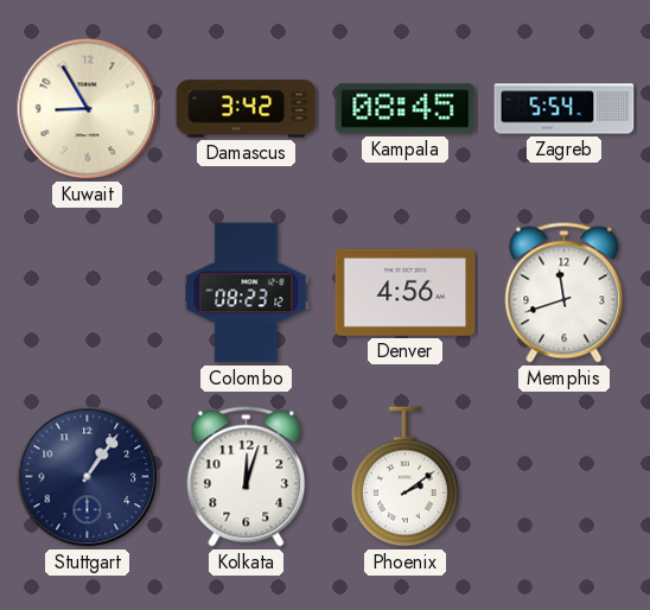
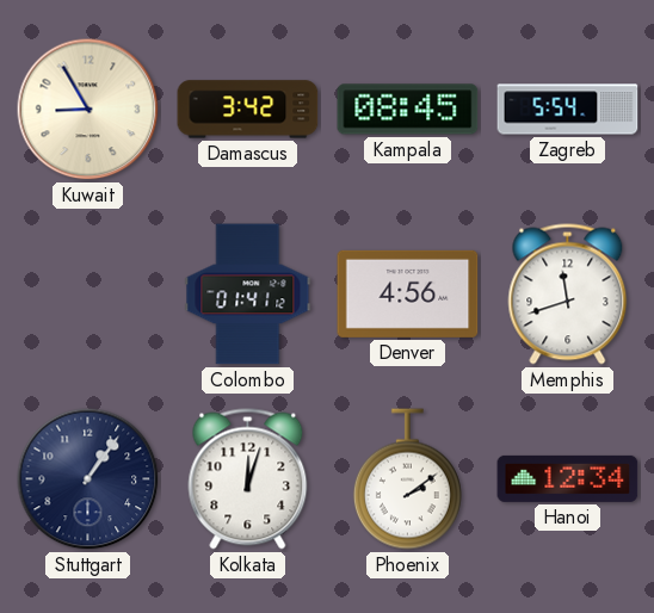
Colombo: 08:23 -> 01:41
Hanoi: none -> 12:34
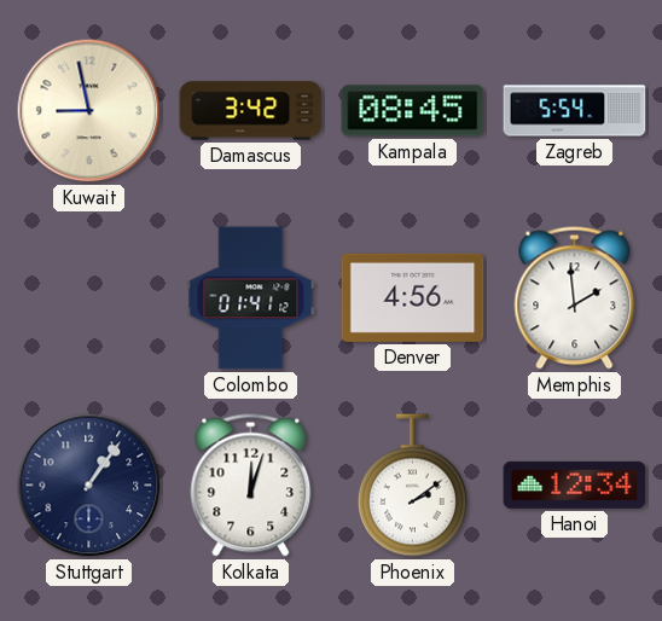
Kuwait: 8:55 -> 8:58
Memphis: 11:42 -> 1:59
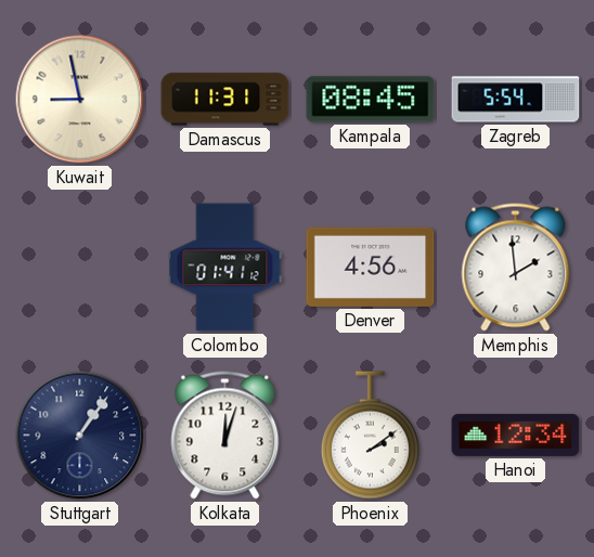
Damascus: 3:42 -> 11:31
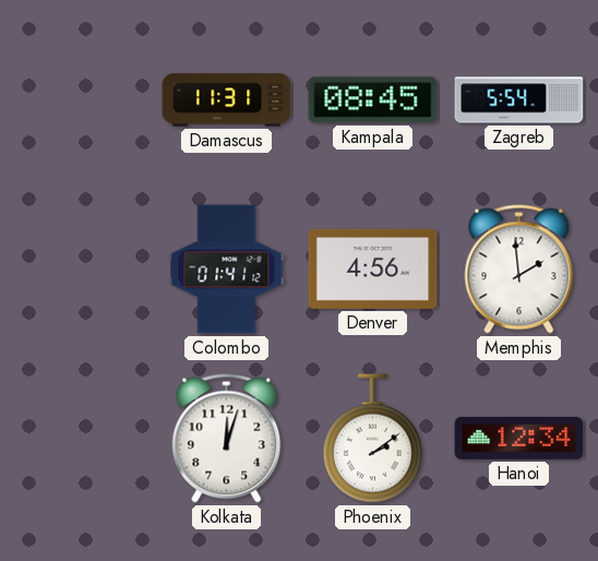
Kuwait: 8:58 -> none
Stuttgart: 1:06 -> none
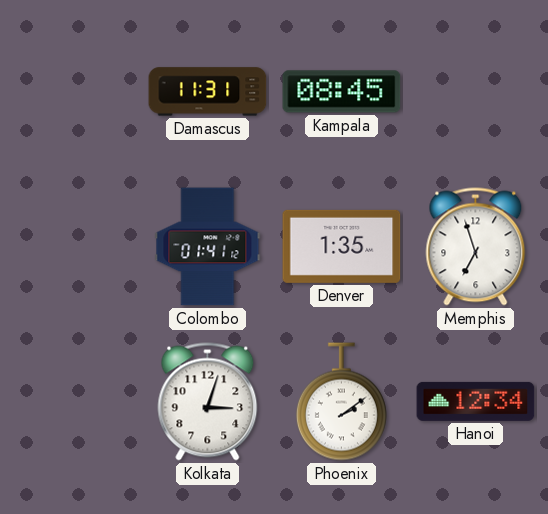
Zagreb: 5:54 -> none
Denver: 4:56 -> 1:35
Memphis: 1:59 -> 6:57
Kolkata: 12:03 -> 3:03
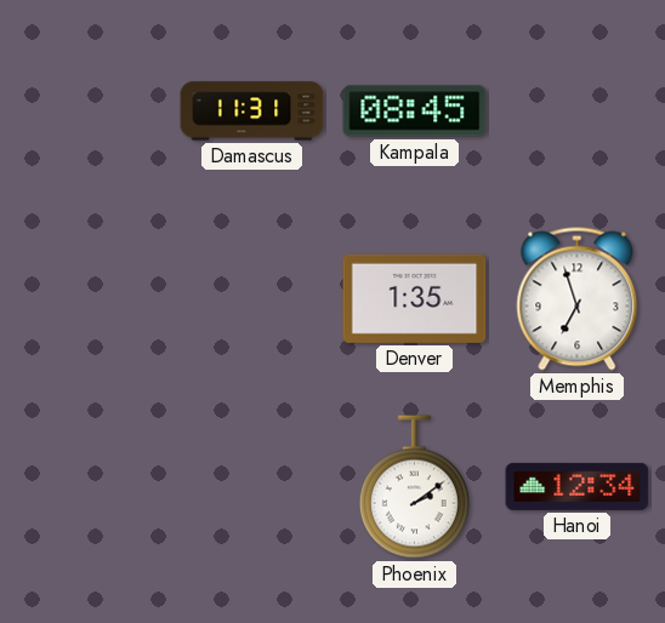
Colombo: 01:41 -> none
Kolkata: 3:03 -> none
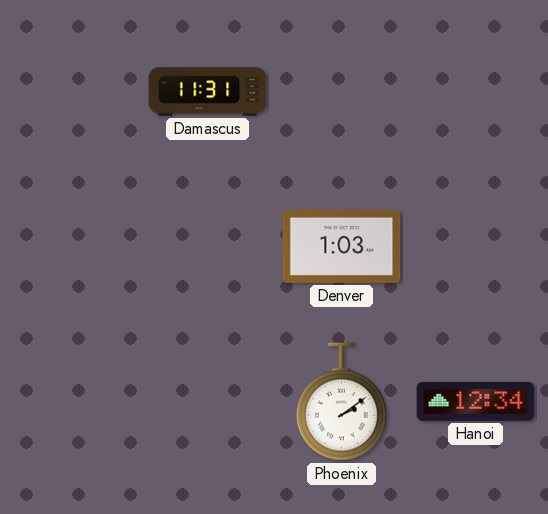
Kampala: 08:45 -> none
Denver: 1:35 -> 1:03
Memphis: 6:57 -> none
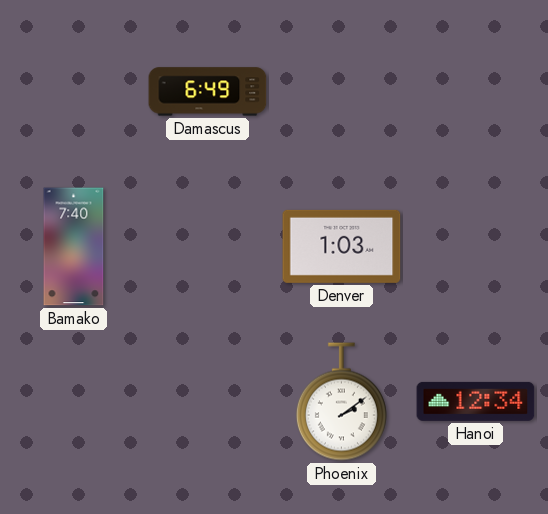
Damascus: 11:31 -> 6:49
Bamako: none -> 7:40
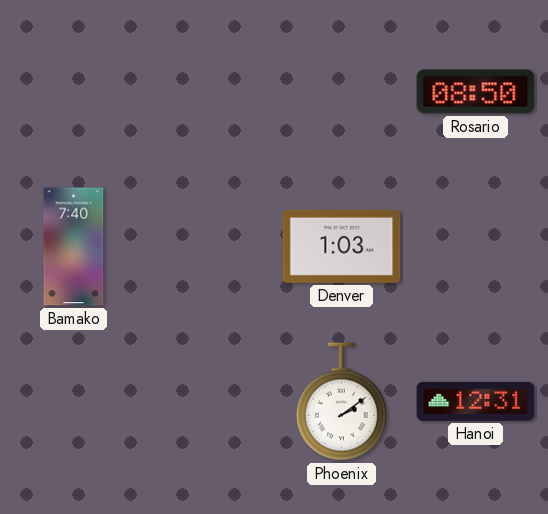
Damascus: 6:49 -> none
Rosario: none -> 08:50
Hanoi: 12:34 -> 12:31
